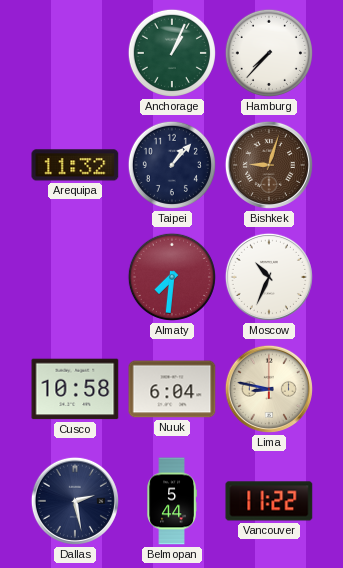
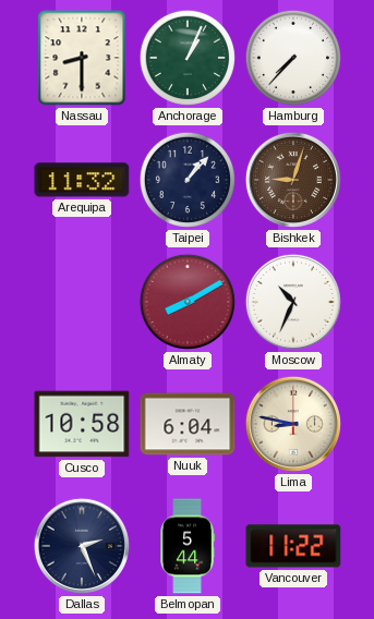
Nassau: none -> 8:30
Almaty: 7:31 -> 8:10
Dallas: 2:28 -> 2:26
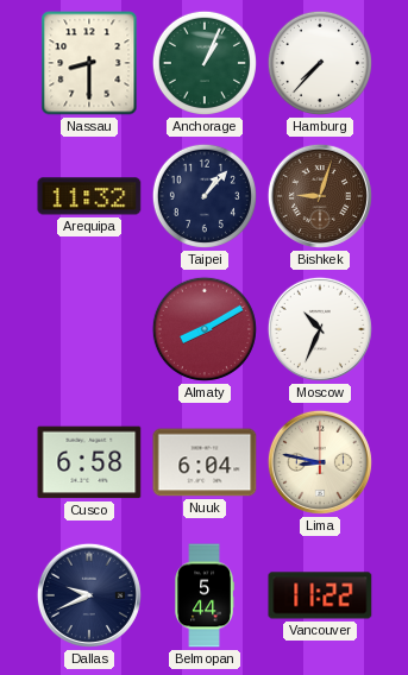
Cusco: 10:58 -> 6:58
Dallas: 2:26 -> 9:41
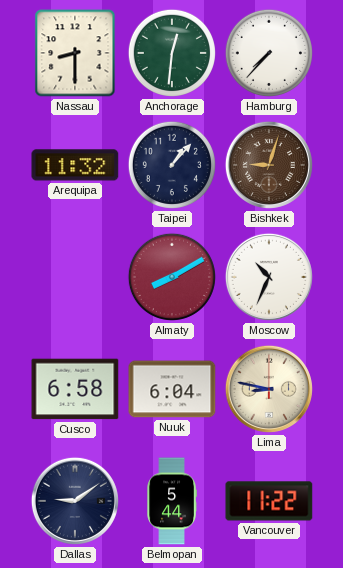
Anchorage: 1:04 -> 12:31
Dallas: 9:41 -> 9:09
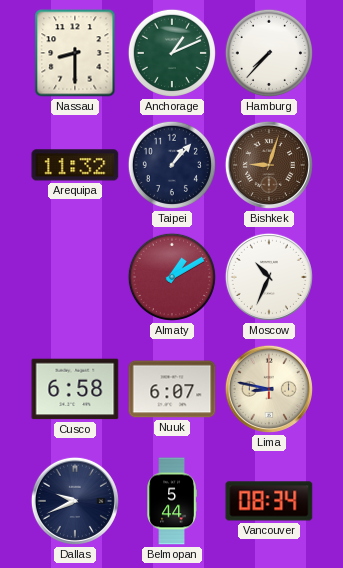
Anchorage: 12:31 -> 1:11
Almaty: 8:10 -> 1:10
Nuuk: 6:04 -> 6:07
Dallas: 9:09 -> 9:41
Vancouver: 11:22 -> 08:34
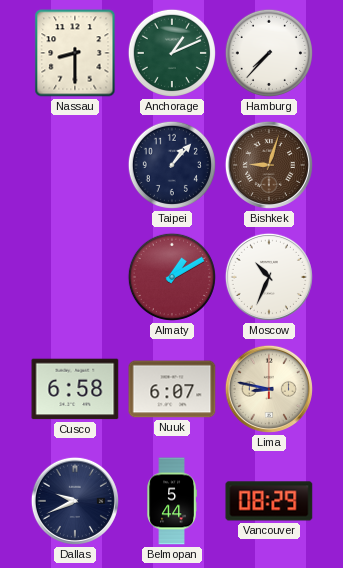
Arequipa: 11:32 -> none
Vancouver: 08:34 -> 08:29
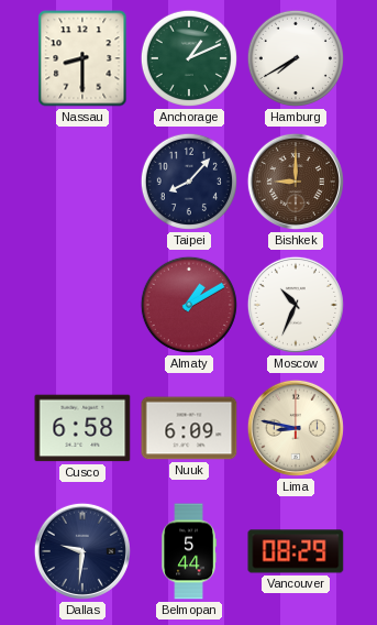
Hamburg: 7:37 -> 7:40
Taipei: 1:07 -> 8:07
Bishkek: 9:03 -> 9:00
Nuuk: 6:07 -> 6:09
Dallas: 9:41 -> 9:31
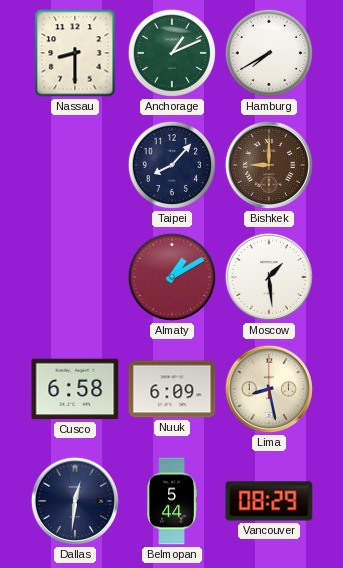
Moscow: 10:34 -> 1:29
Lima: 8:47 -> 8:28
Dallas: 9:31 -> 12:31
